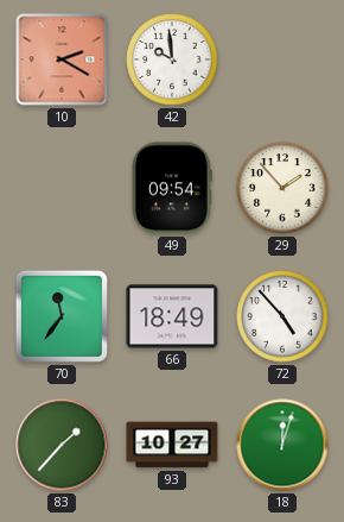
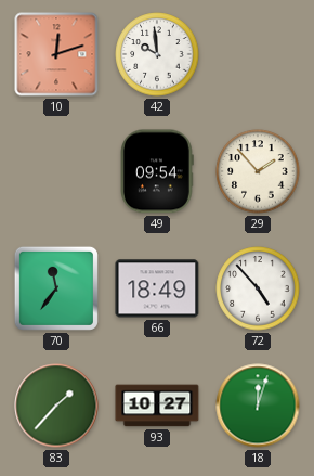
10: 2:20 -> 12:12
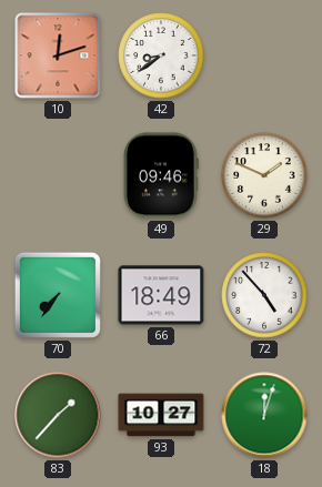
42: 9:59 -> 8:39
49: 09:54 -> 09:46
29: 1:53 -> 1:49
70: 11:36 -> 7:36
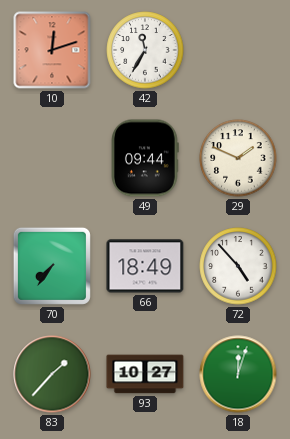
42: 8:39 -> 11:35
49: 09:46 -> 09:44
